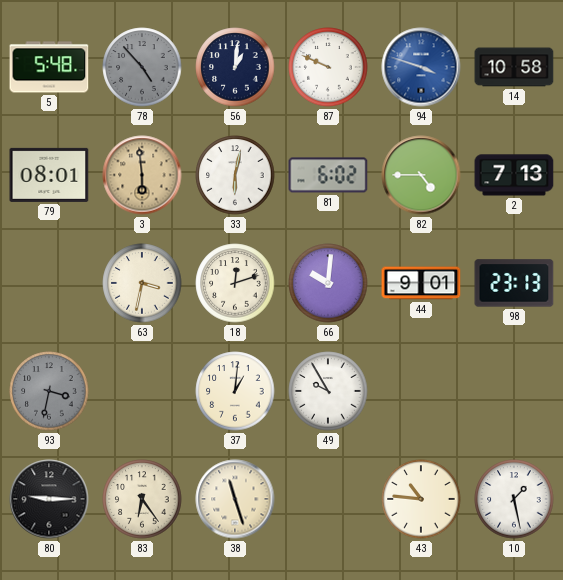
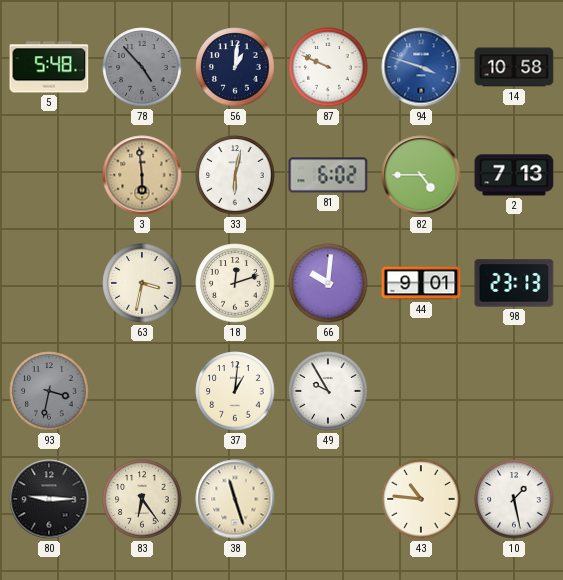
79: 08:01 -> none
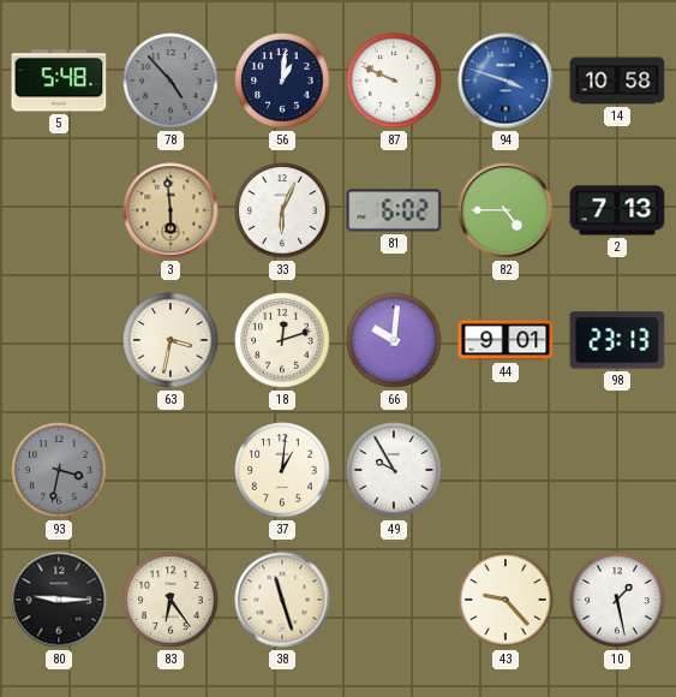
33: 6:02 -> 6:04
43: 10:46 -> 9:23
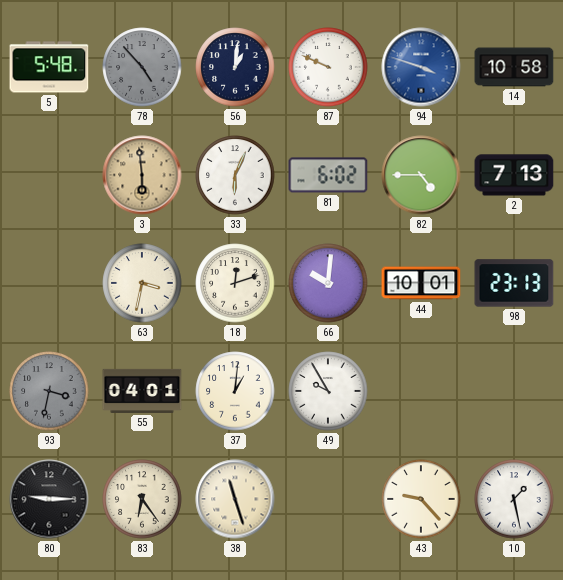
44: 9:01 -> 10:01
55: none -> 04:01
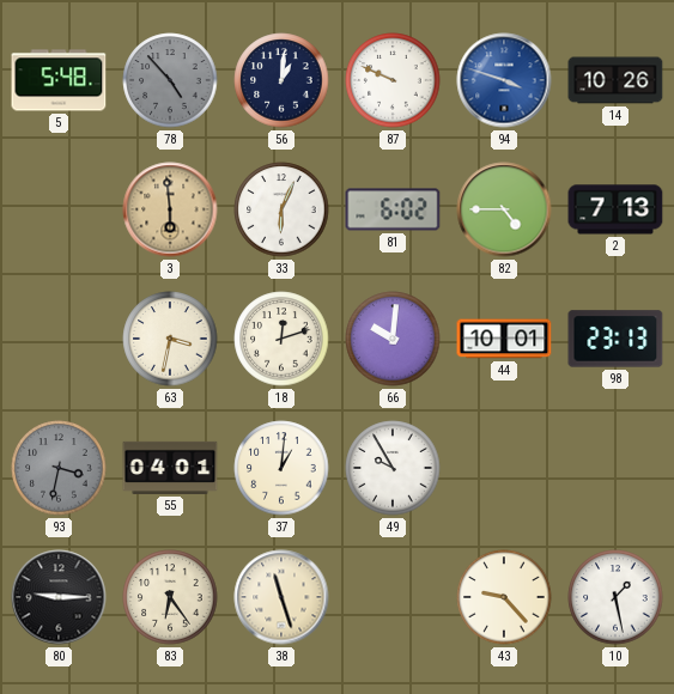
14: 10:58 -> 10:26
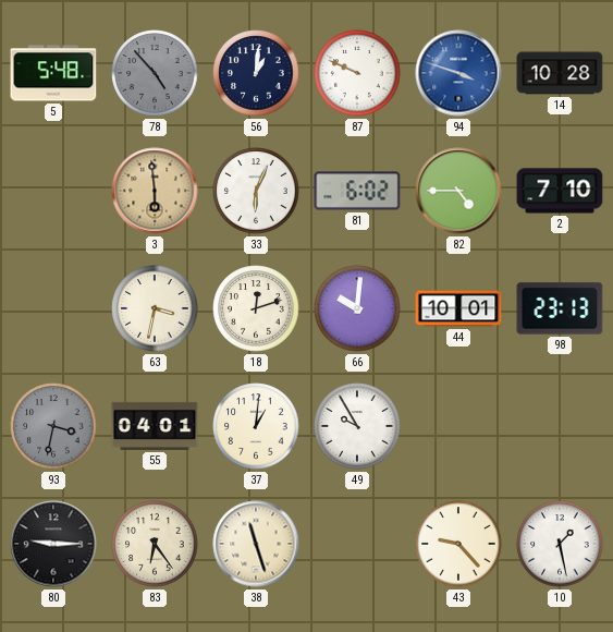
14: 10:26 -> 10:28
2: 7:13 -> 7:10
